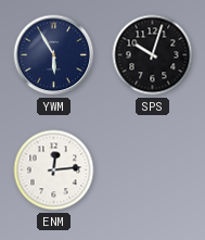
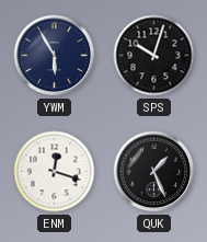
ENM: 12:14 -> 12:18
QUK: none -> 1:26
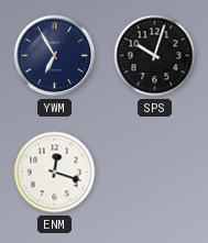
YWM: 5:55 -> 6:55
QUK: 1:26 -> none
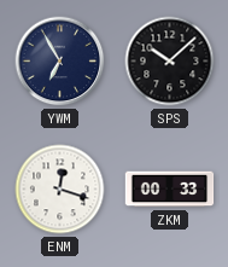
SPS: 10:03 -> 10:08
ZKM: none -> 00:33
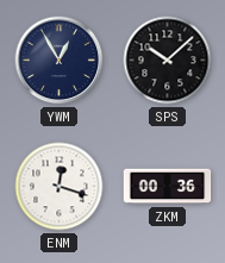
YWM: 6:55 -> 12:55
ZKM: 00:33 -> 00:36
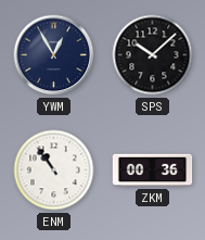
ENM: 12:18 -> 10:54
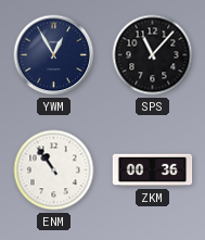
SPS: 10:08 -> 11:07
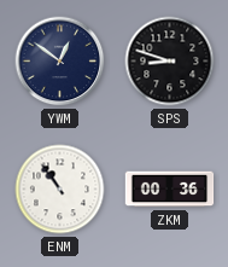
YWM: 12:55 -> 12:51
SPS: 11:07 -> 8:48
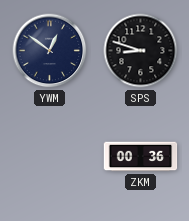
ENM: 10:54 -> none
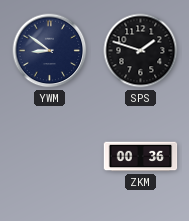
YWM: 12:51 -> 8:51
SPS: 8:48 -> 1:48
